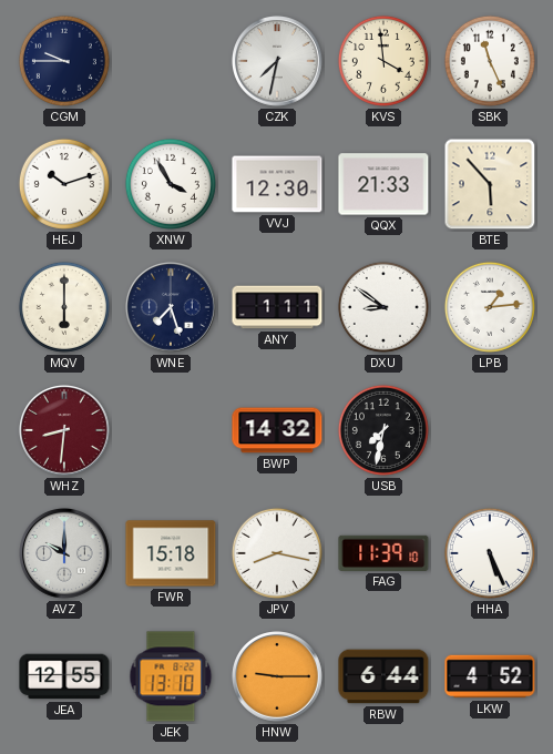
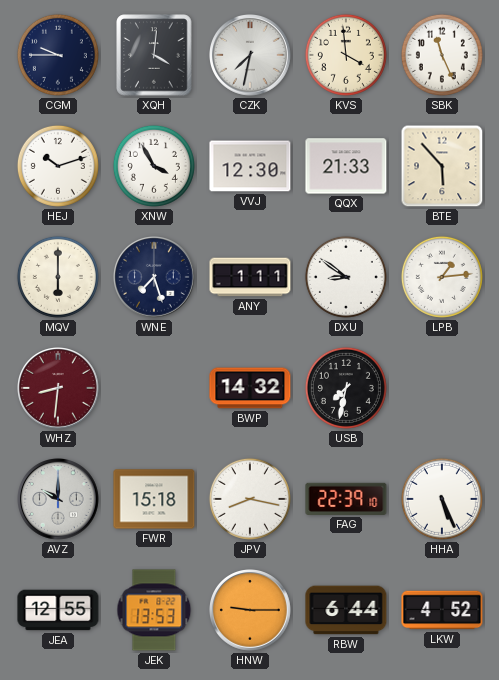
XQH: none -> 4:01
FAG: 11:39 -> 22:39
JEK: 13:10 -> 13:53
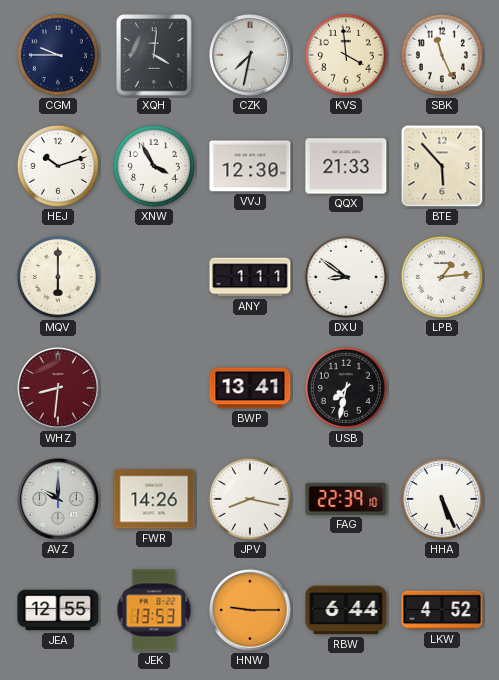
WNE: 7:27 -> none
BWP: 14:32 -> 13:41
FWR: 15:18 -> 14:26
